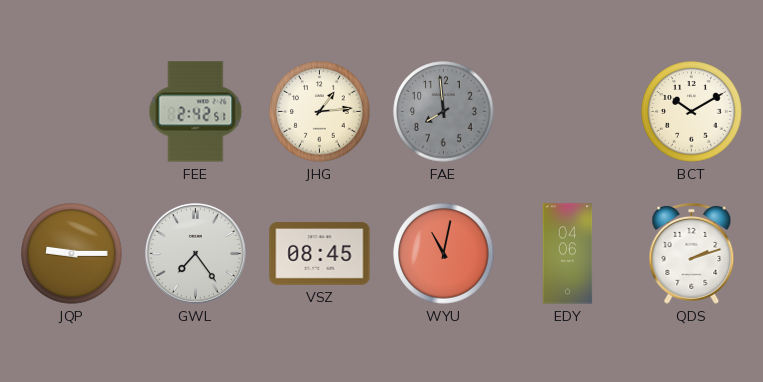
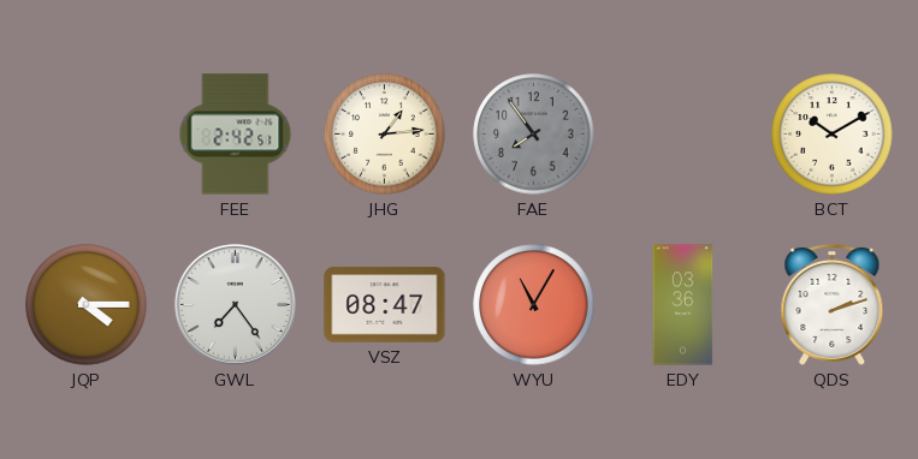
FAE: 7:59 -> 7:54
JQP: 9:15 -> 4:15
VSZ: 08:45 -> 08:47
WYU: 11:02 -> 11:05
EDY: 04:06 -> 03:36
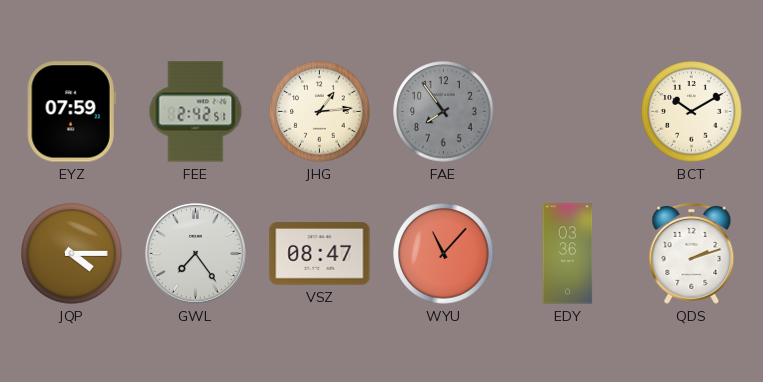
EYZ: none -> 07:59
WYU: 11:05 -> 11:07
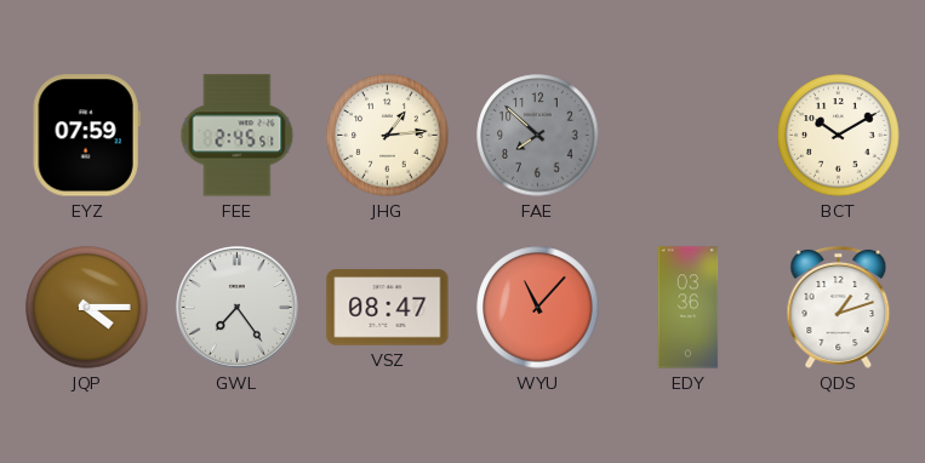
FEE: 2:42 -> 2:45
FAE: 7:54 -> 7:52
QDS: 2:12 -> 1:12
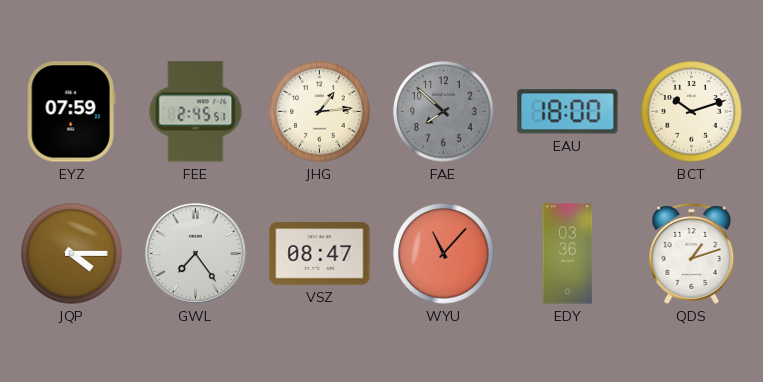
EAU: none -> 18:00
BCT: 10:10 -> 10:12
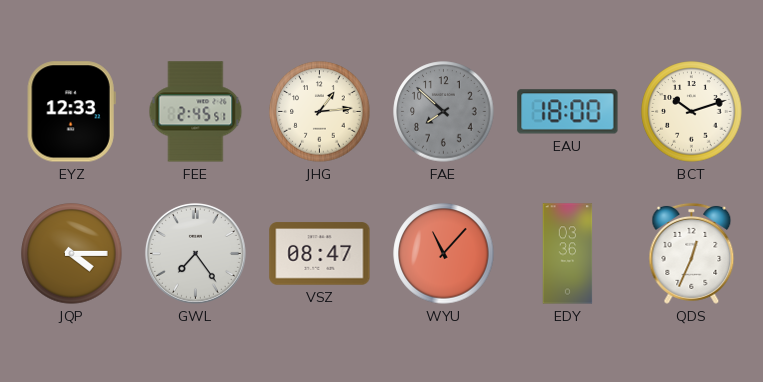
EYZ: 07:59 -> 12:33
QDS: 1:12 -> 12:34
